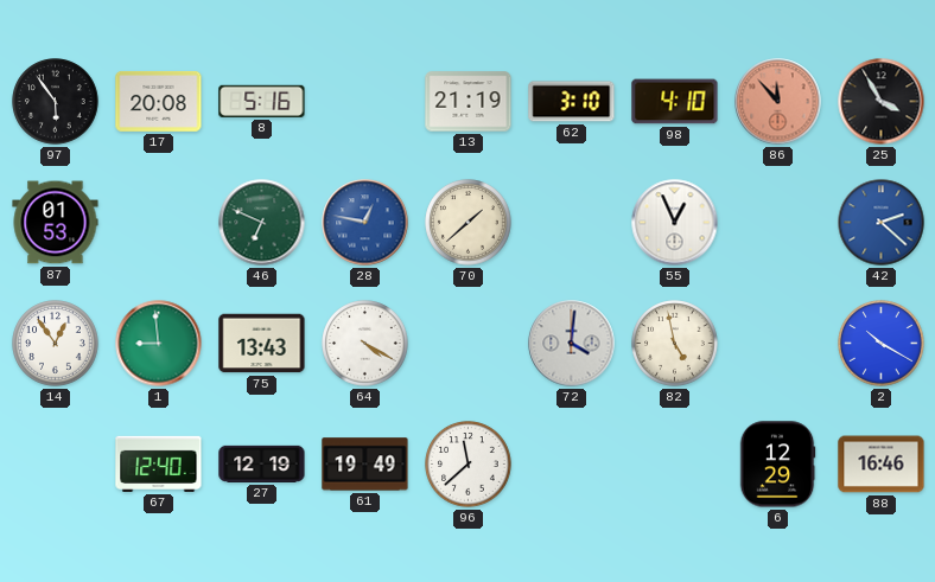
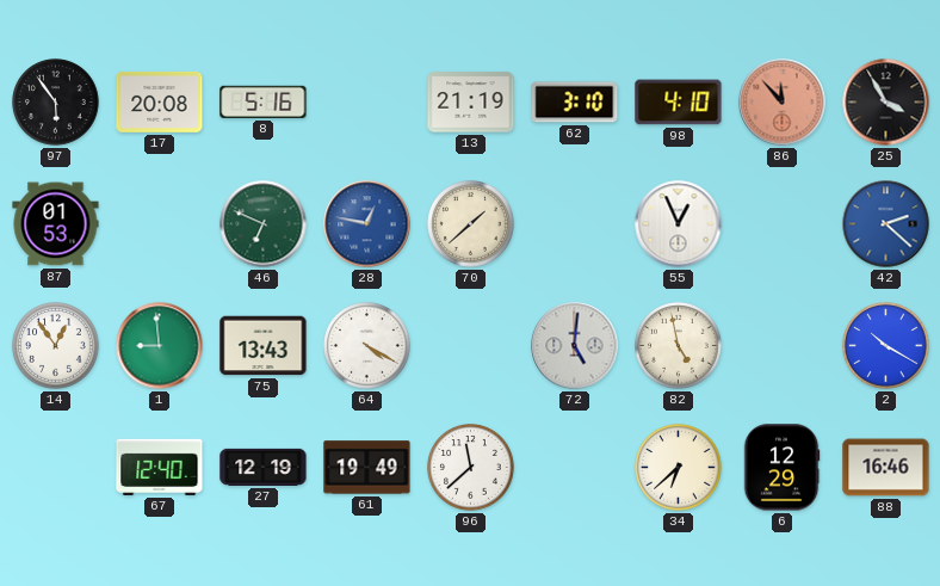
72: 4:01 -> 5:01
34: none -> 6:38
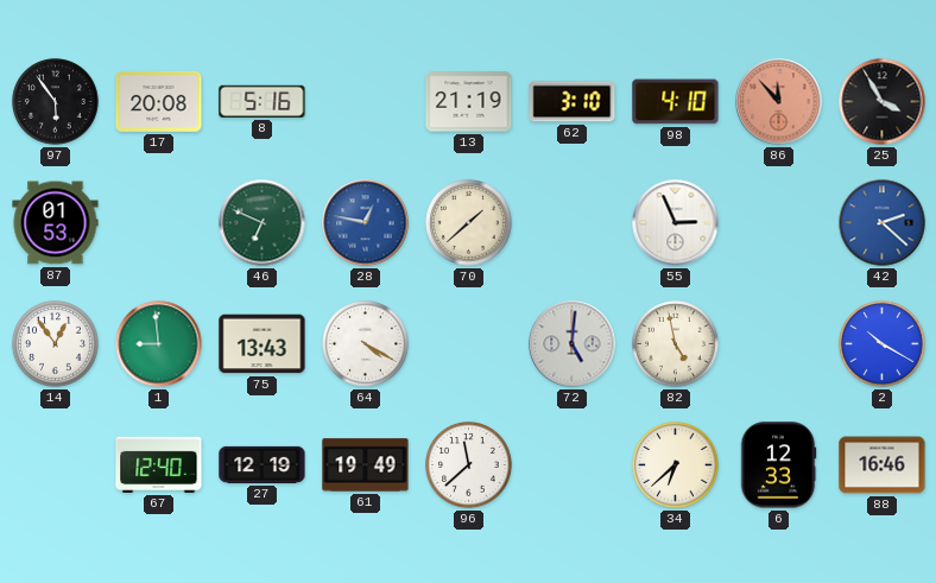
55: 12:56 -> 2:56
6: 12:29 -> 12:33
